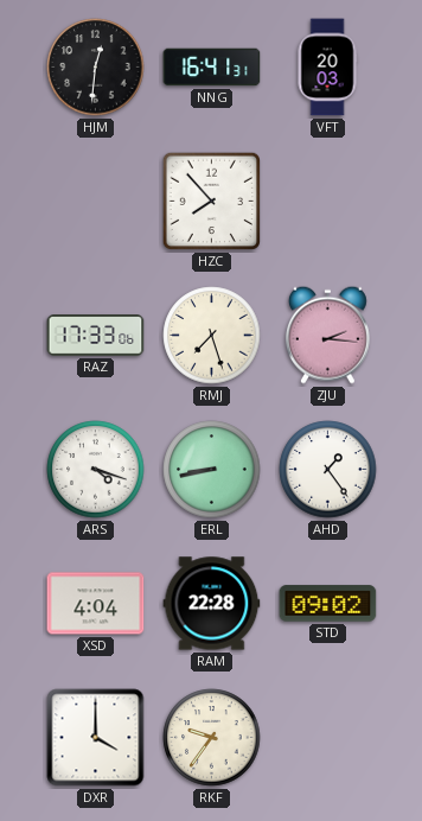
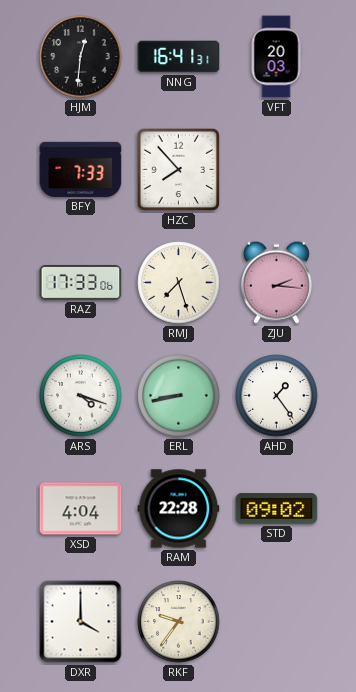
BFY: none -> 7:33
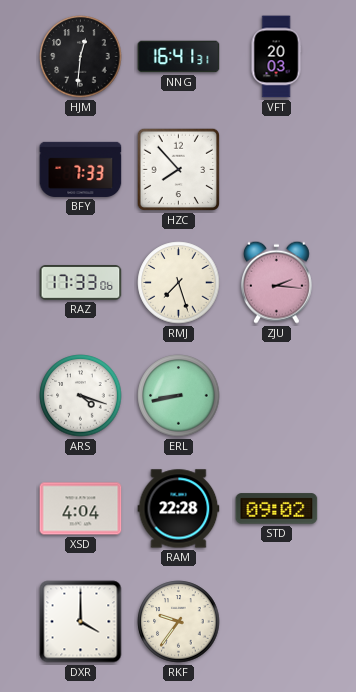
AHD: 1:24 -> none
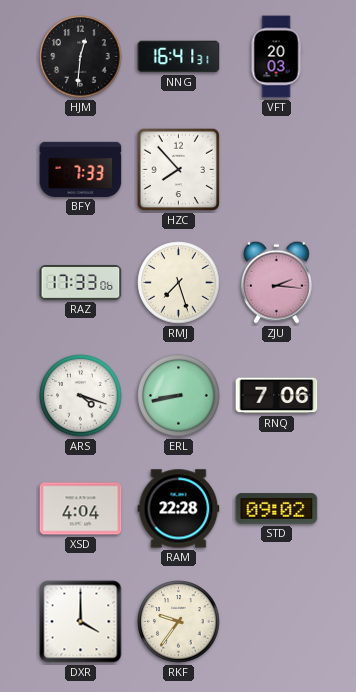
RNQ: none -> 7:06
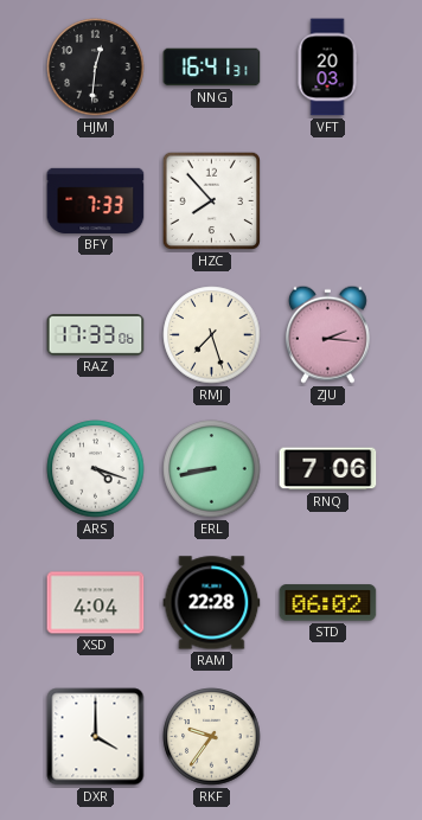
STD: 09:02 -> 06:02
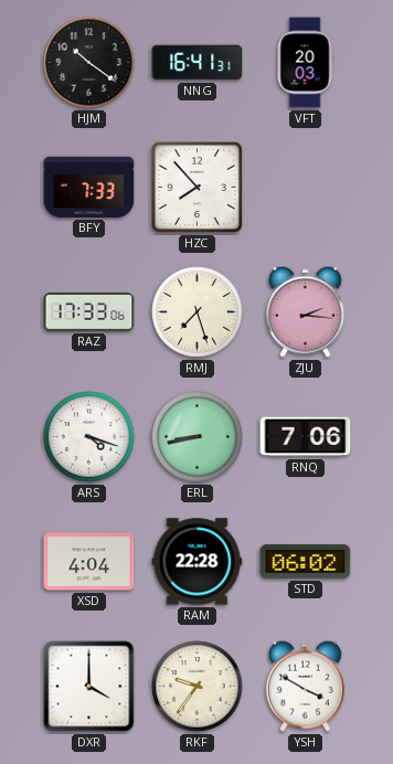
HJM: 12:31 -> 10:21
YSH: none -> 3:50
